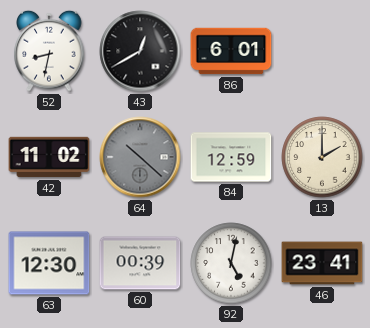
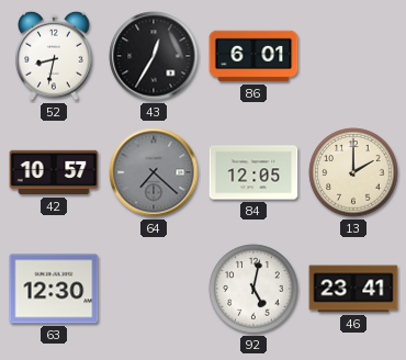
43: 12:40 -> 12:35
42: 11:02 -> 10:57
64: 10:22 -> 7:22
84: 12:59 -> 12:05
60: 00:39 -> none
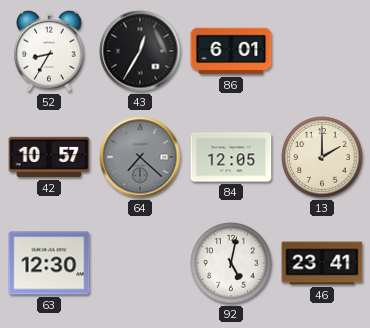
52: 8:32 -> 8:35
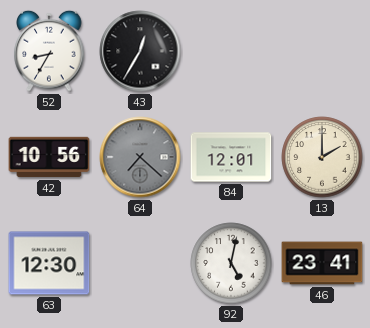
86: 6:01 -> none
42: 10:57 -> 10:56
84: 12:05 -> 12:01
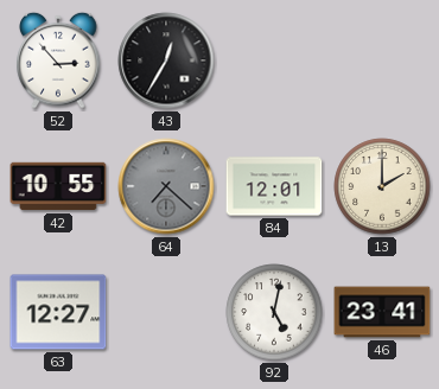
52: 8:35 -> 2:53
42: 10:56 -> 10:55
63: 12:30 -> 12:27
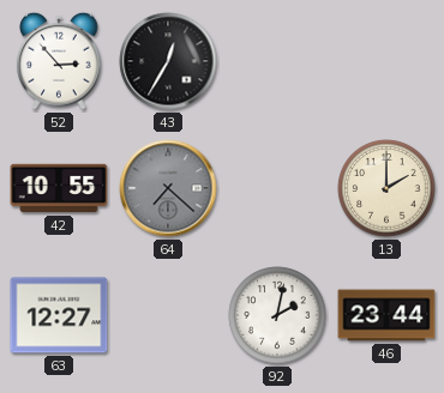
84: 12:01 -> none
92: 5:02 -> 2:02
46: 23:41 -> 23:44
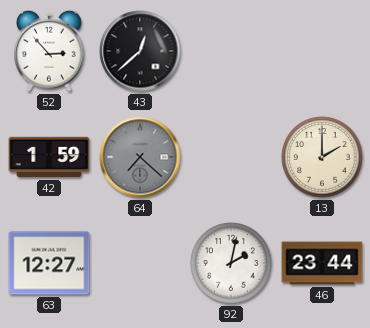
43: 12:35 -> 12:38
42: 10:55 -> 1:59
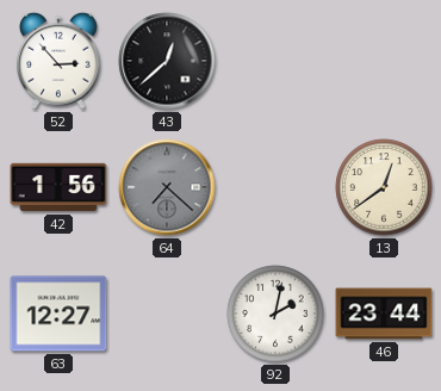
42: 1:59 -> 1:56
13: 2:00 -> 12:39
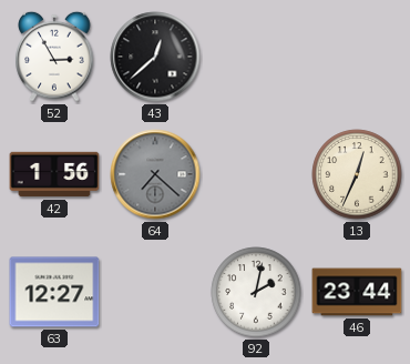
52: 2:53 -> 2:55
13: 12:39 -> 12:34
